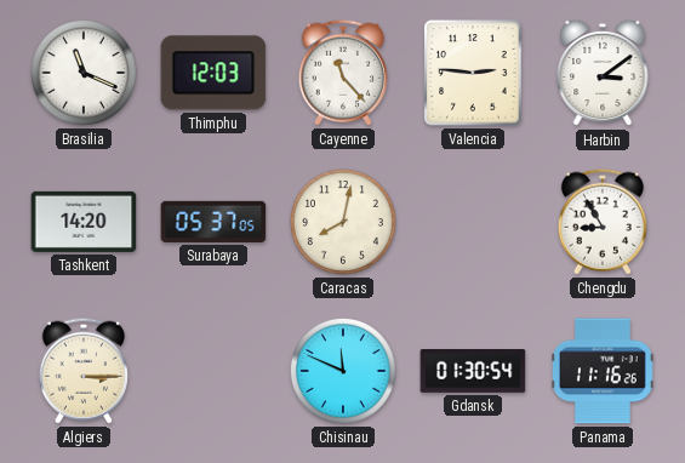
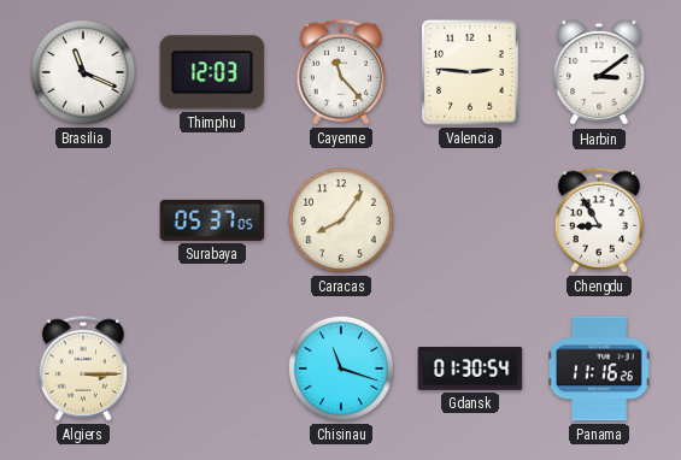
Tashkent: 14:20 -> none
Caracas: 8:02 -> 8:06
Chisinau: 11:49 -> 11:18
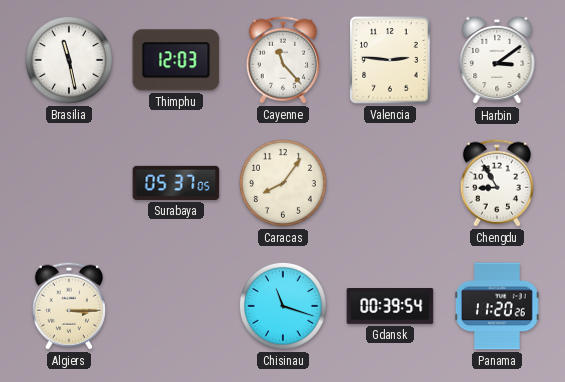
Brasilia: 11:19 -> 11:28
Gdansk: 01:30 -> 00:39
Panama: 11:16 -> 11:20
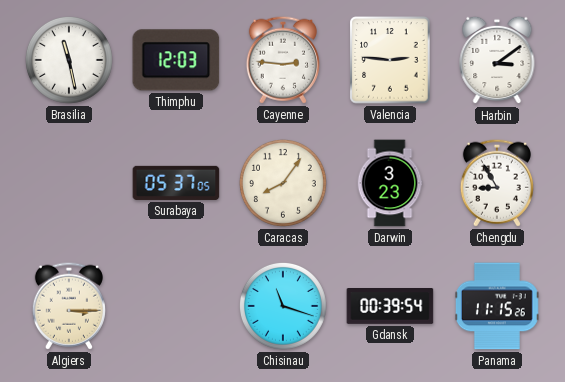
Cayenne: 11:23 -> 2:46
Darwin: none -> 3:23
Panama: 11:20 -> 11:15
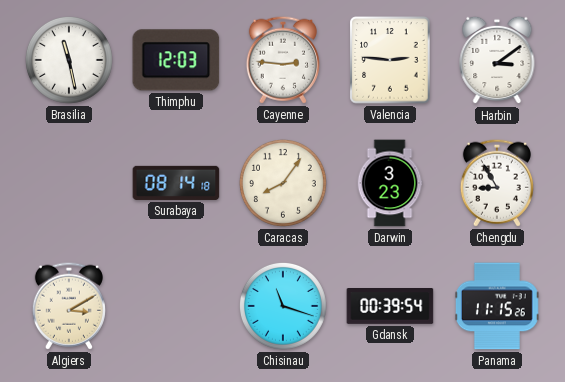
Surabaya: 05:37 -> 08:14
Algiers: 3:15 -> 3:10
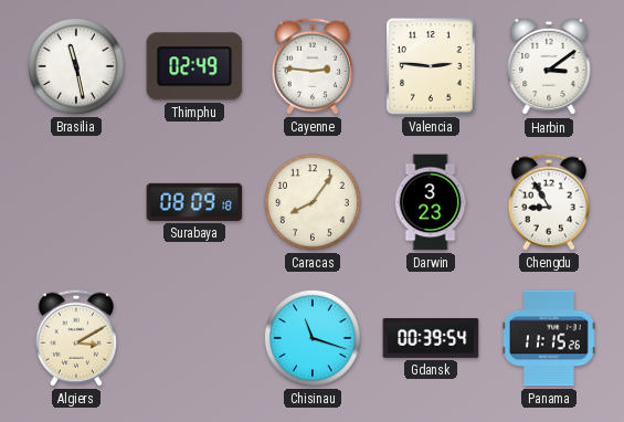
Thimphu: 12:03 -> 02:49
Surabaya: 08:14 -> 08:09
